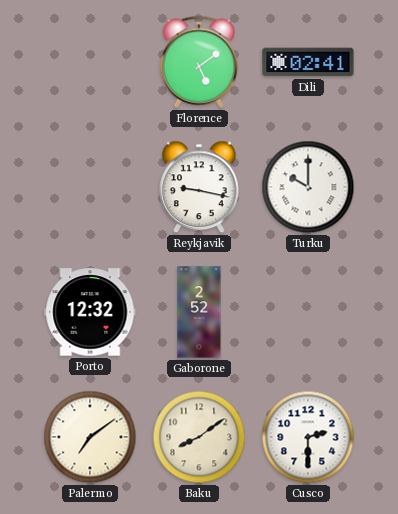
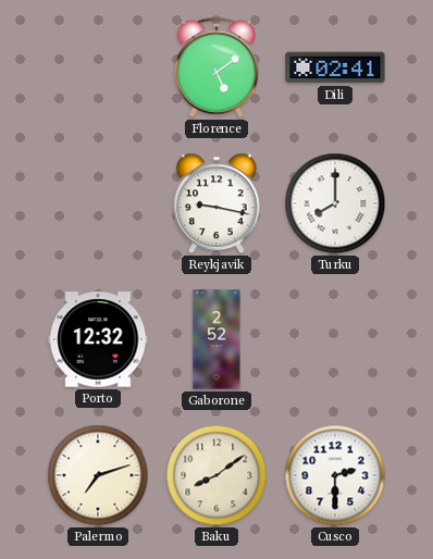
Turku: 10:00 -> 8:00
Palermo: 7:09 -> 7:12
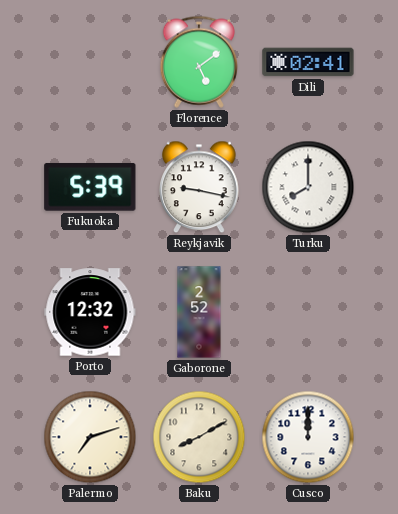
Fukuoka: none -> 5:39
Baku: 8:09 -> 8:10
Cusco: 2:30 -> 12:00
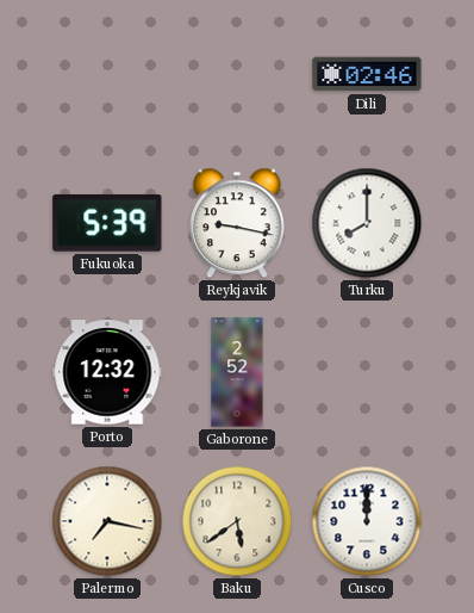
Florence: 5:09 -> none
Dili: 02:41 -> 02:46
Palermo: 7:12 -> 7:17
Baku: 8:10 -> 5:39
